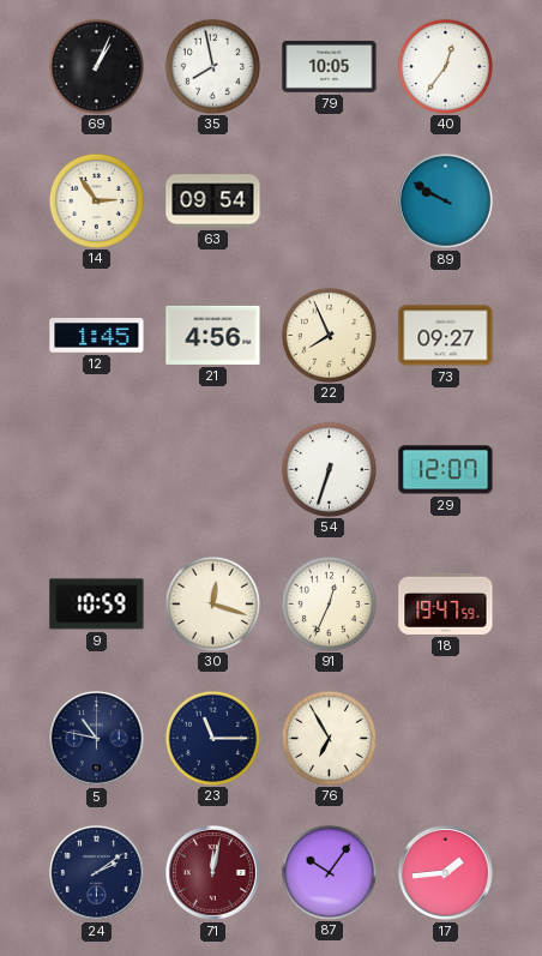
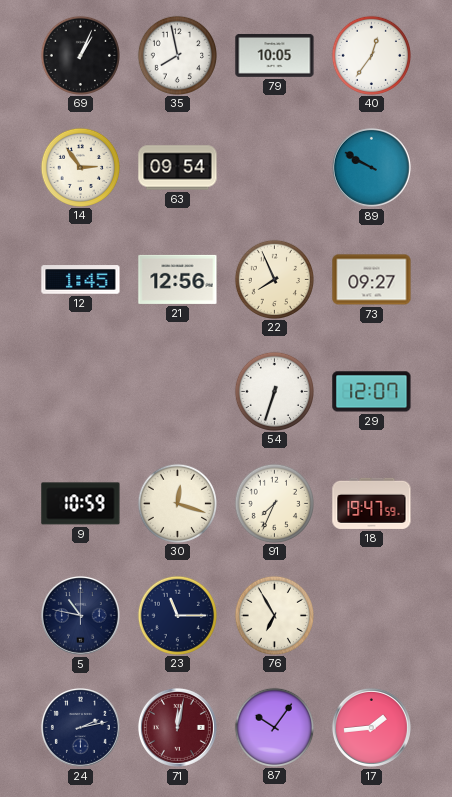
21: 4:56 -> 12:56
91: 12:34 -> 7:34
24: 2:09 -> 2:13
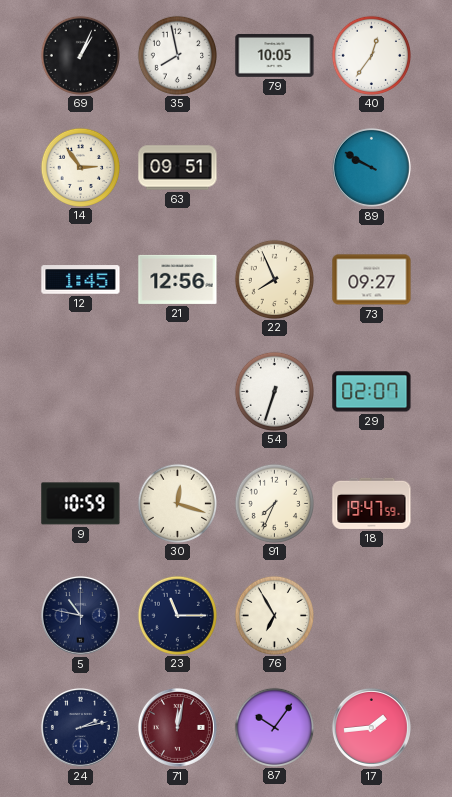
63: 09:54 -> 09:51
29: 12:07 -> 02:07
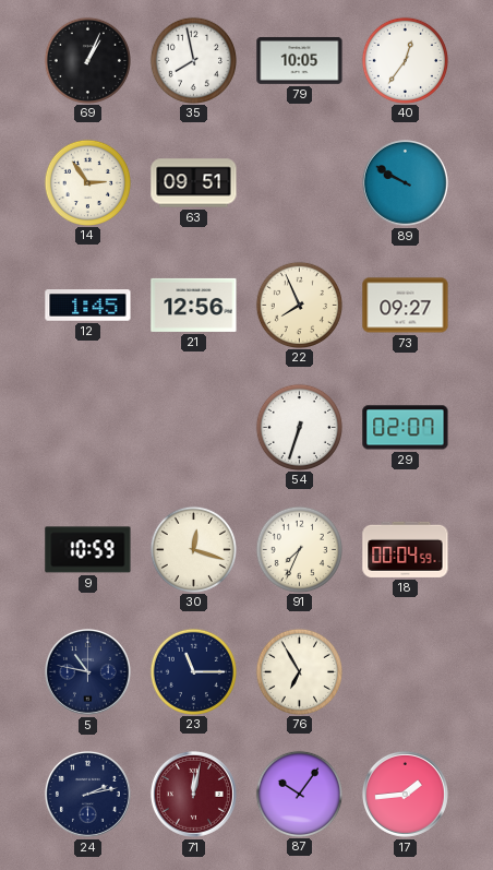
18: 19:47 -> 00:04
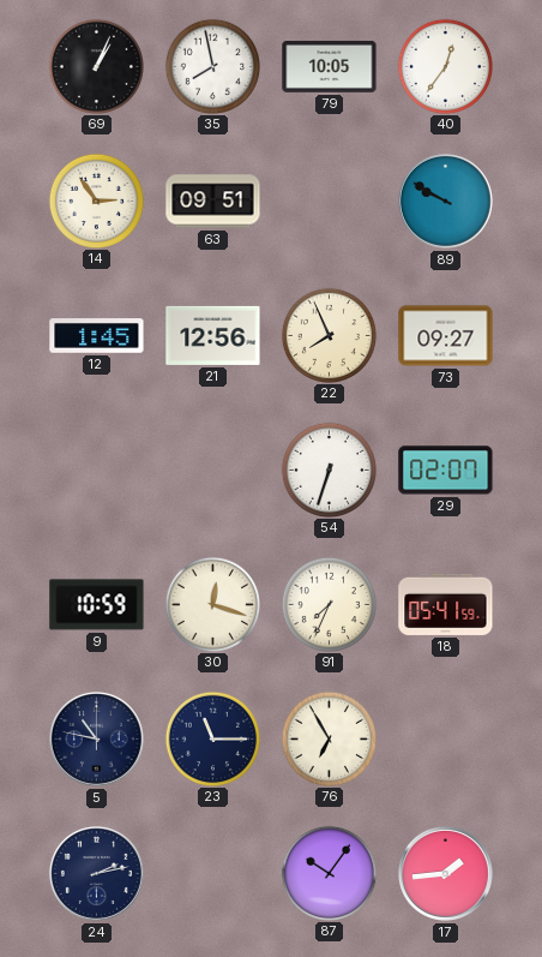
18: 00:04 -> 05:41
71: 12:02 -> none
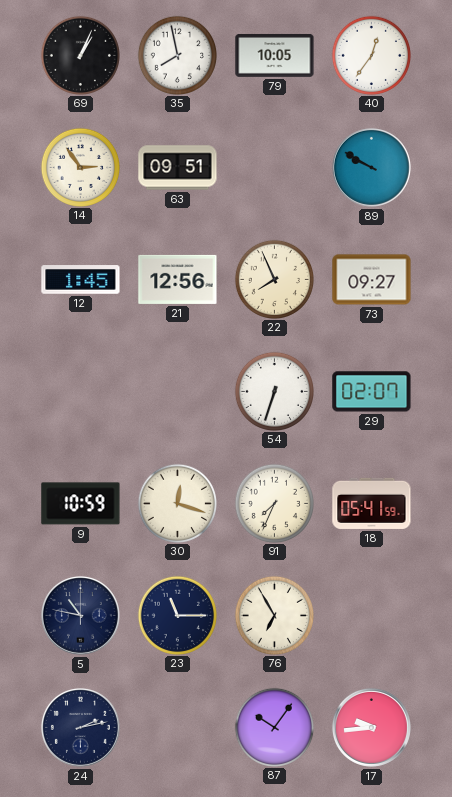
17: 1:44 -> 9:44
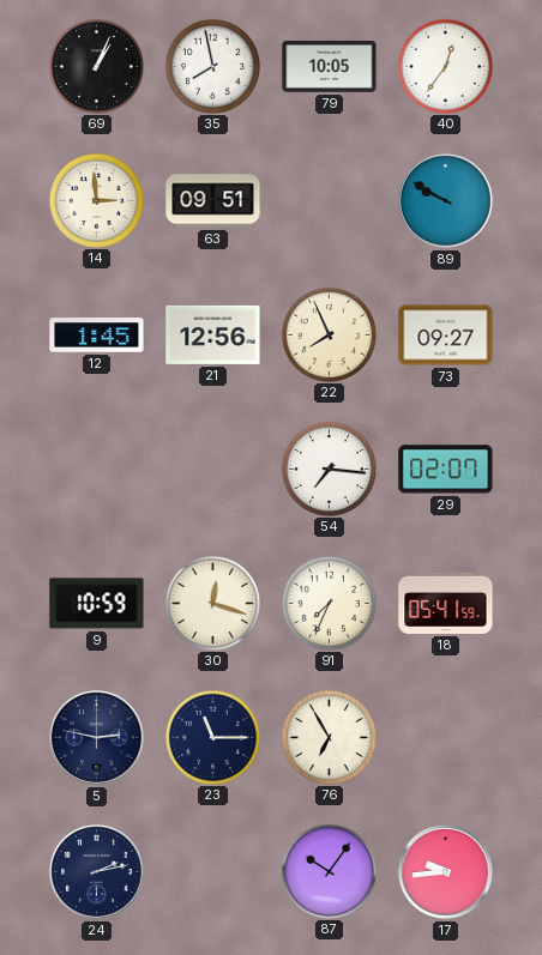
14: 2:54 -> 2:59
54: 6:33 -> 7:16
5: 10:47 -> 2:47
